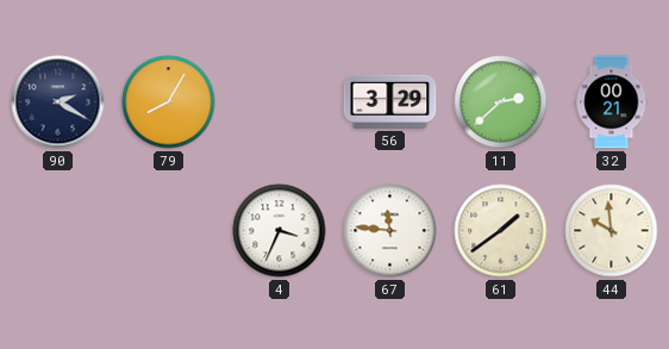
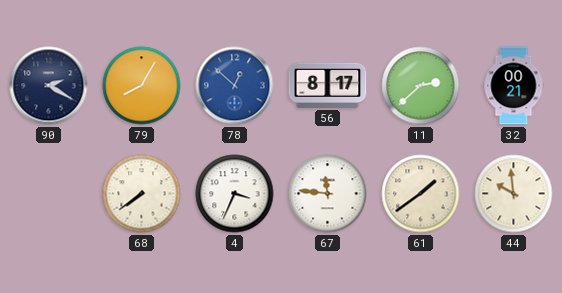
78: none -> 12:52
56: 3:29 -> 8:17
68: none -> 7:39
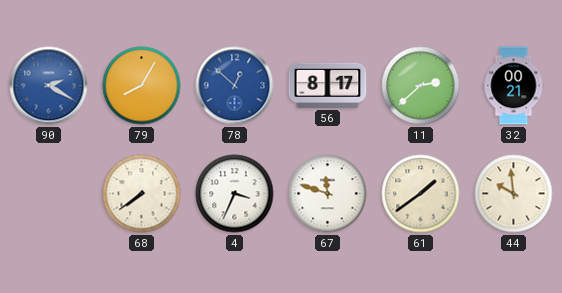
90 dial: navy -> blue
67: 11:46 -> 11:48
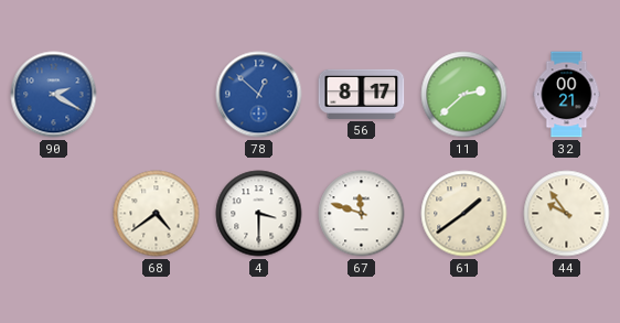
79: 8:05 -> none
68: 7:39 -> 4:39
4: 3:34 -> 3:30
44: 9:59 -> 9:54
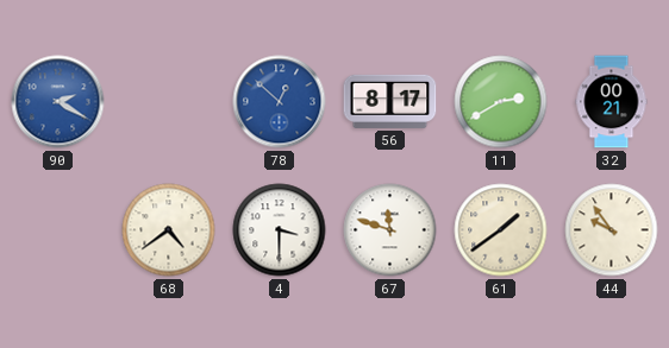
11: 2:38 -> 2:40
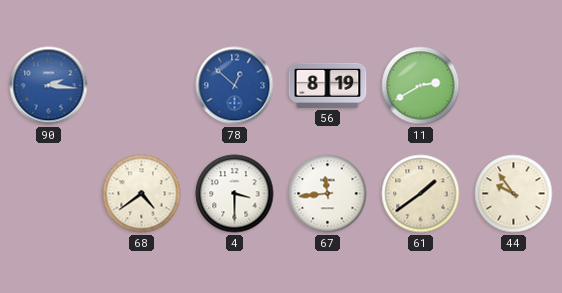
90: 2:20 -> 2:16
56: 8:17 -> 8:19
32: 00:21 -> none
67: 11:48 -> 11:44
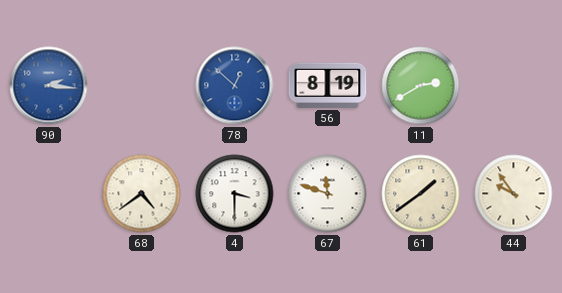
67: 11:44 -> 11:48
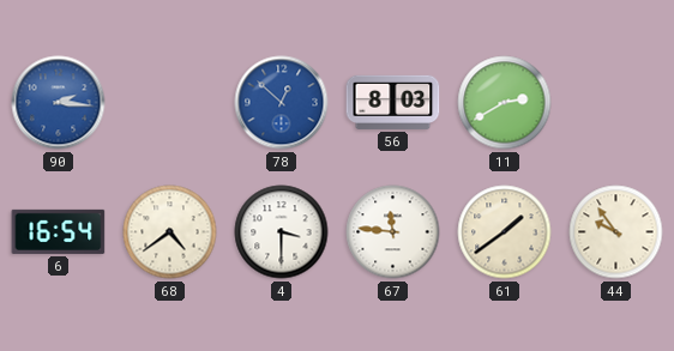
56: 8:19 -> 8:03
6: none -> 16:54
67: 11:48 -> 11:46
